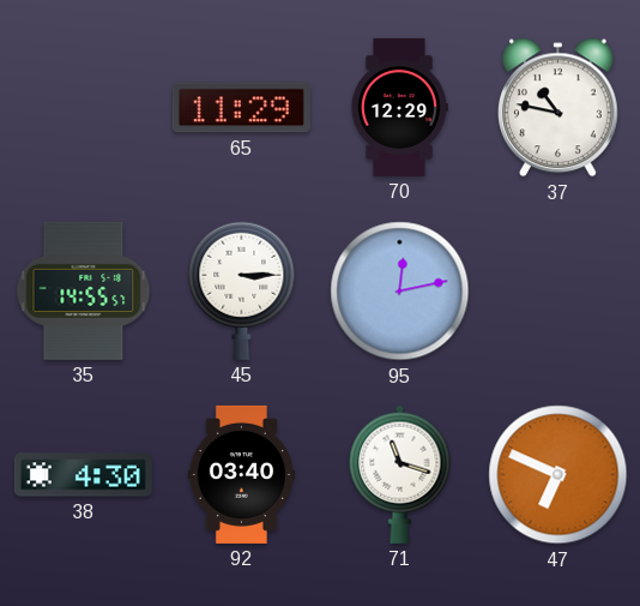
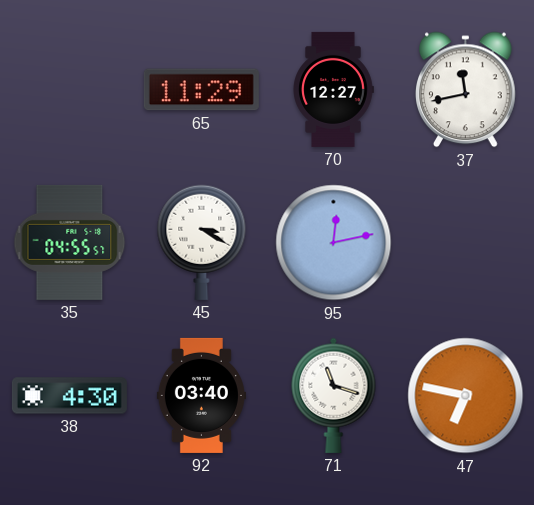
70: 12:29 -> 12:27
37: 10:47 -> 11:43
35: 14:55 -> 04:55
45: 3:15 -> 3:20
47: 6:49 -> 6:47
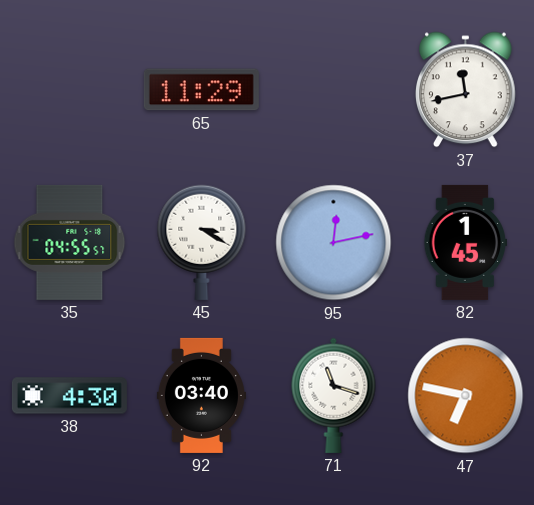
70: 12:27 -> none
82: none -> 1:45
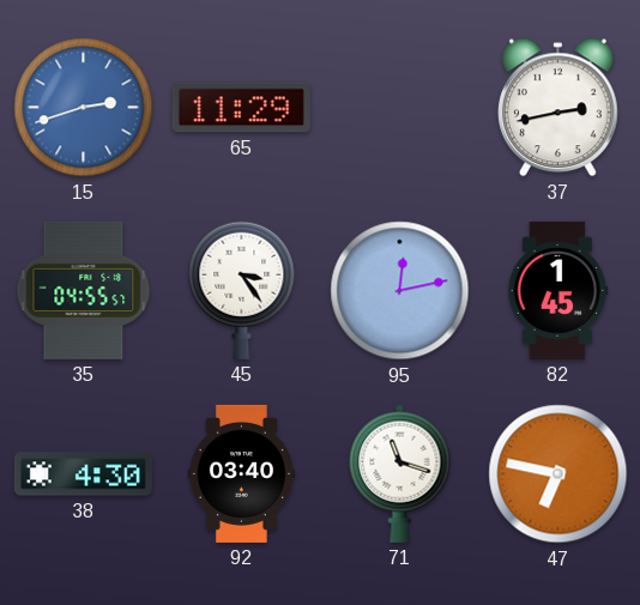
15: none -> 2:42
37: 11:43 -> 2:43
45: 3:20 -> 3:24
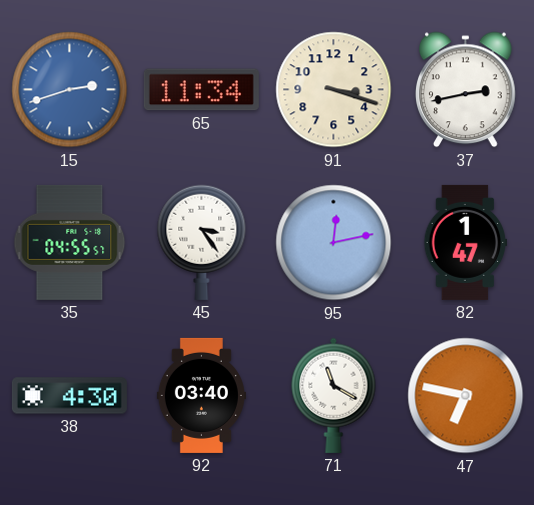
65: 11:29 -> 11:34
91: none -> 3:18
82: 1:45 -> 1:47
71: 11:18 -> 11:20
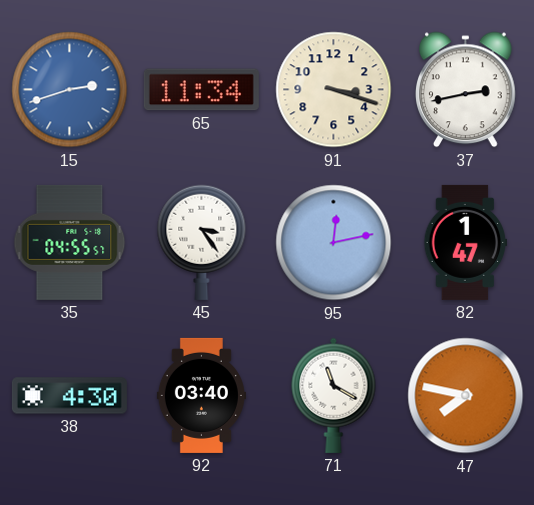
47: 6:47 -> 7:47
